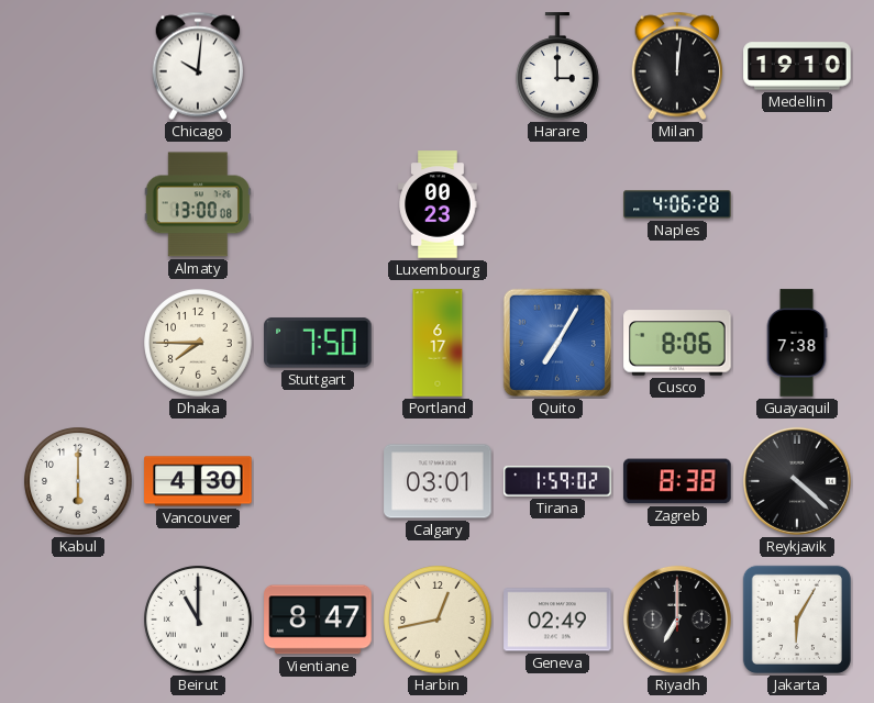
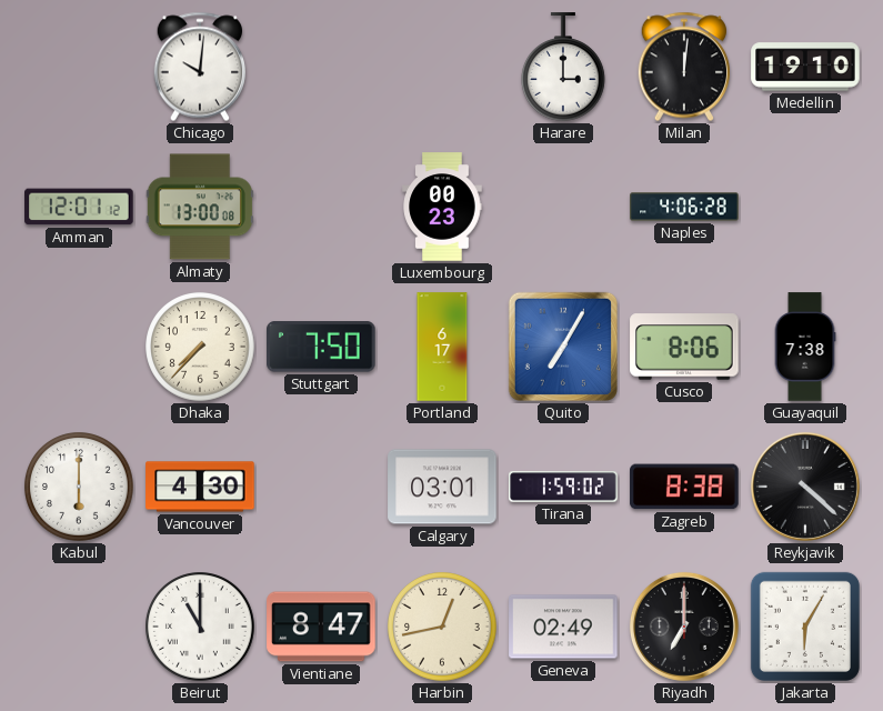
Amman: none -> 12:01
Dhaka: 7:45 -> 7:37
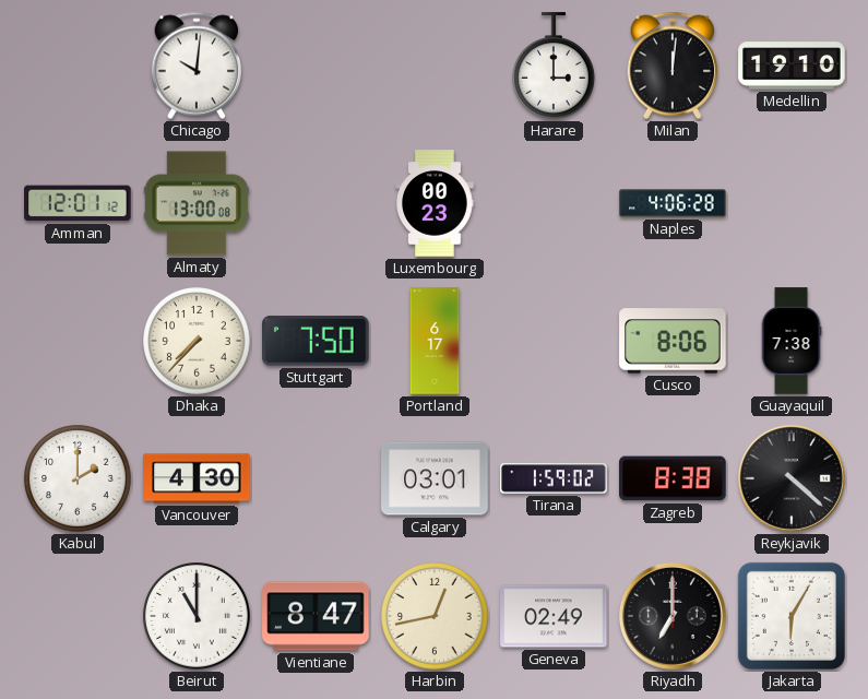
Quito: 7:05 -> none
Kabul: 6:00 -> 2:00
